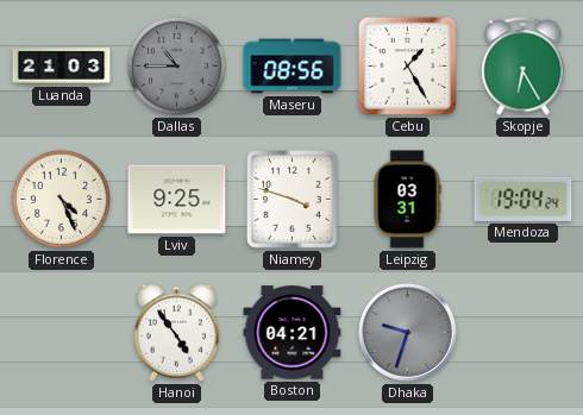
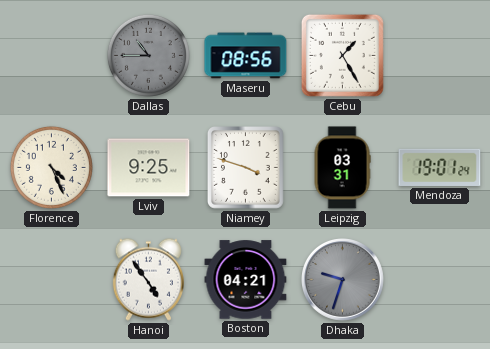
Luanda: 21:03 -> none
Skopje: 6:25 -> none
Mendoza: 19:04 -> 19:01
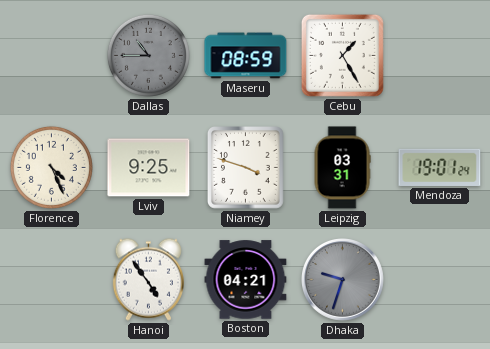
Maseru: 08:56 -> 08:59
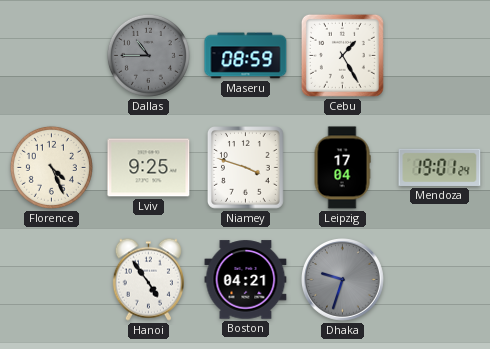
Leipzig: 03:31 -> 17:04
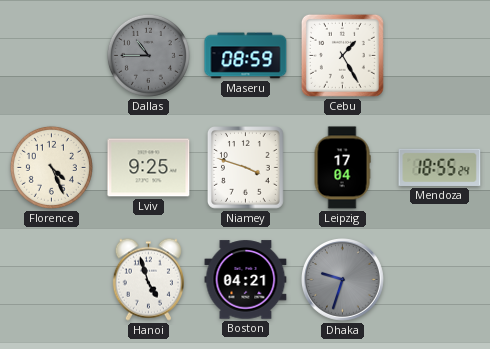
Mendoza: 19:01 -> 18:55
Hanoi: 4:54 -> 4:57
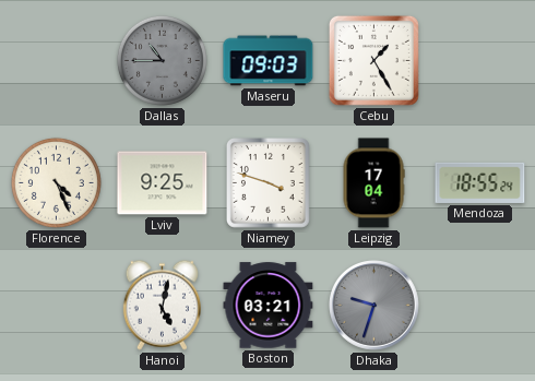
Maseru: 08:59 -> 09:03
Hanoi: 4:57 -> 5:02
Boston: 04:21 -> 03:21
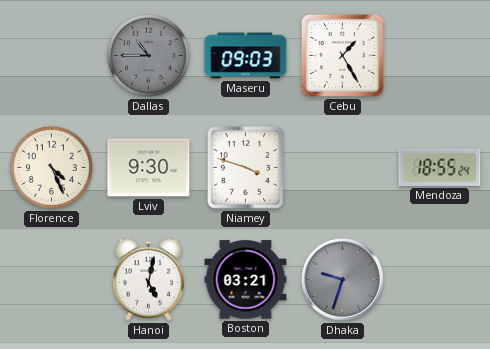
Lviv: 9:25 -> 9:30
Leipzig: 17:04 -> none
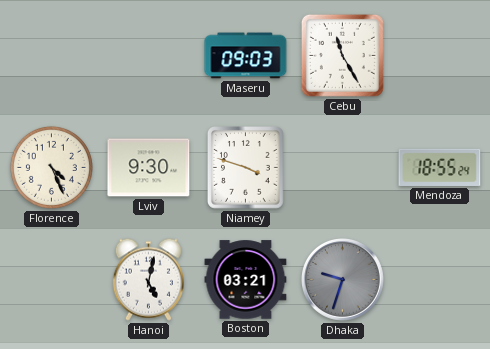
Dallas: 10:45 -> none
Cebu: 1:25 -> 11:25
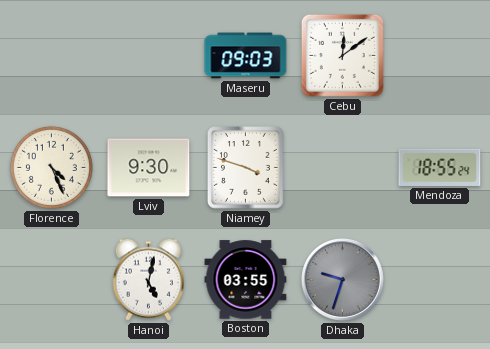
Cebu: 11:25 -> 12:09
Boston: 03:21 -> 03:55
